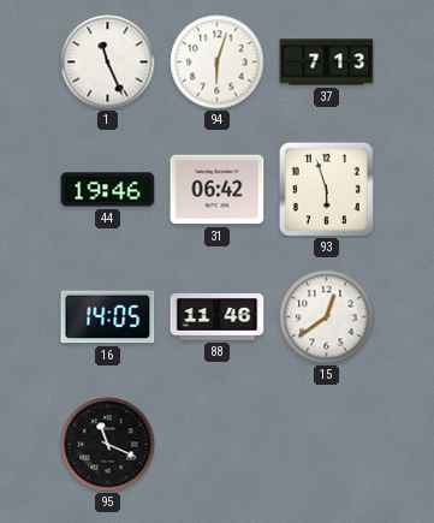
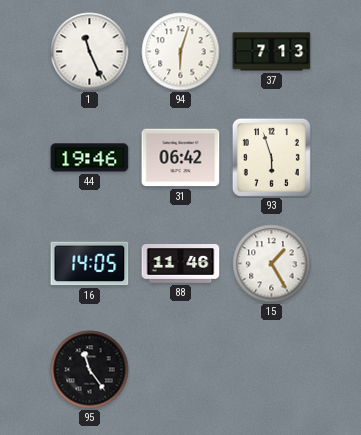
15: 12:39 -> 1:25
95: 11:19 -> 11:24
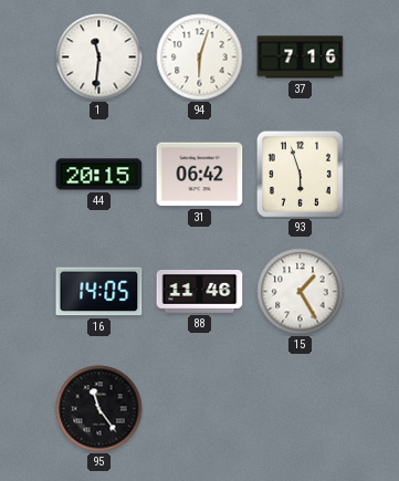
1: 11:26 -> 11:31
37: 7:13 -> 7:16
44: 19:46 -> 20:15
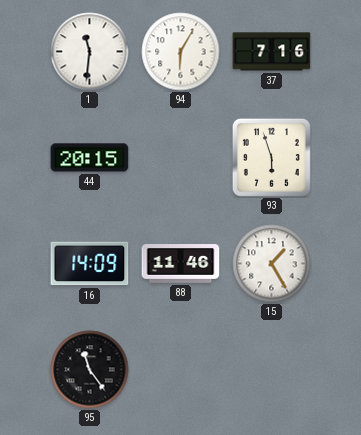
94: 6:03 -> 6:05
31: 06:42 -> none
16: 14:05 -> 14:09
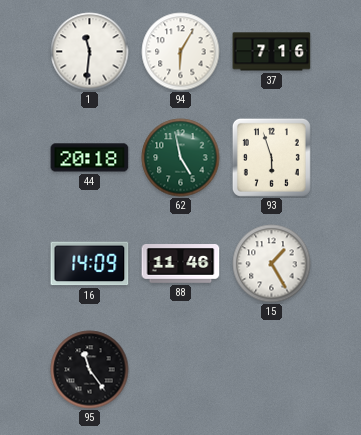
44: 20:15 -> 20:18
62: none -> 4:58
